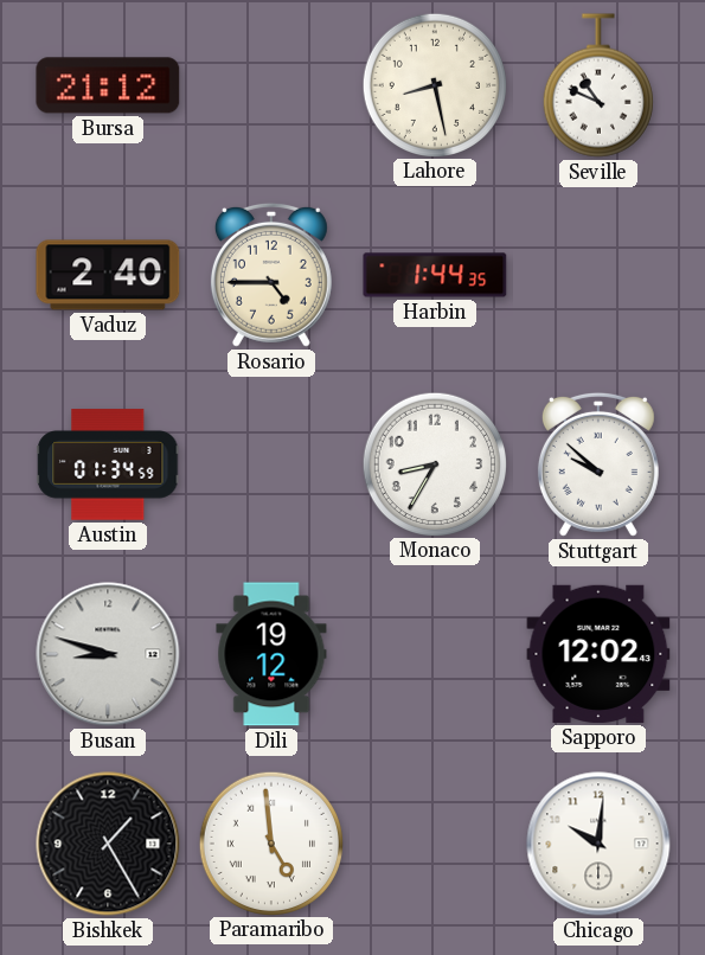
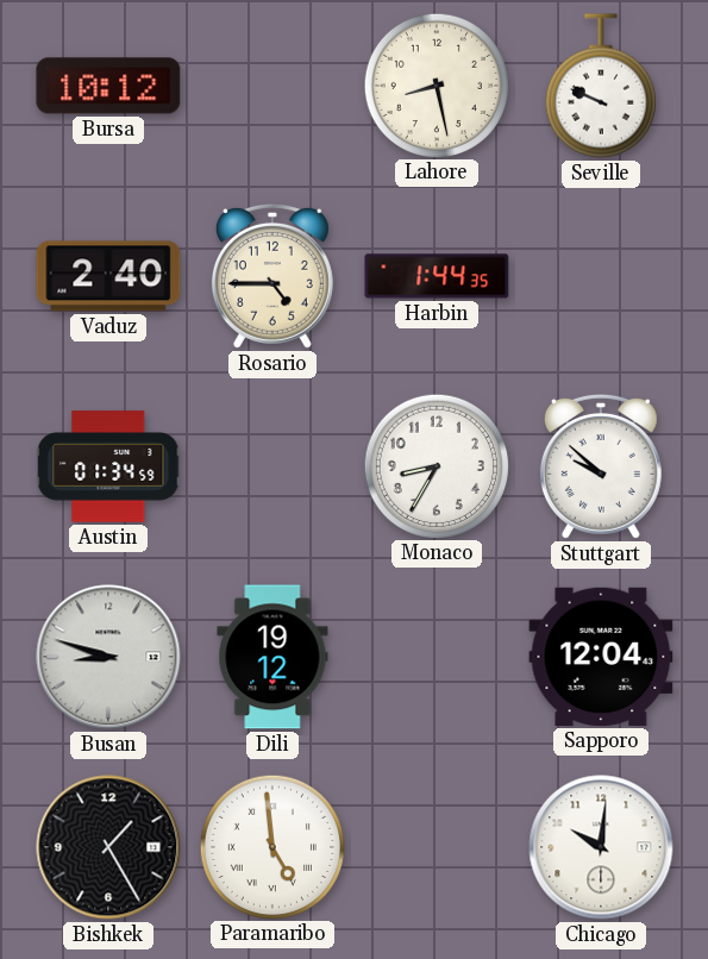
Bursa: 21:12 -> 10:12
Seville: 10:49 -> 9:49
Sapporo: 12:02 -> 12:04
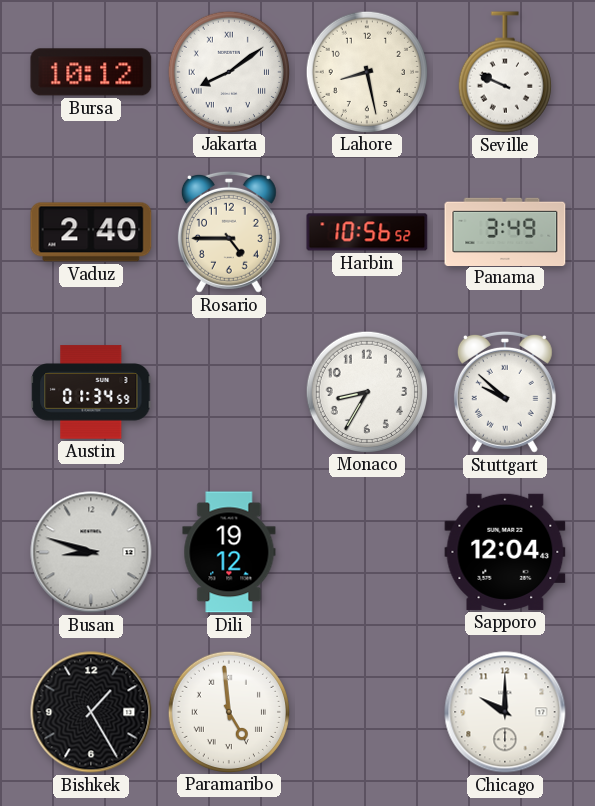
Jakarta: none -> 8:09
Harbin: 1:44 -> 10:56
Panama: none -> 3:49
Chicago: 10:01 -> 10:00
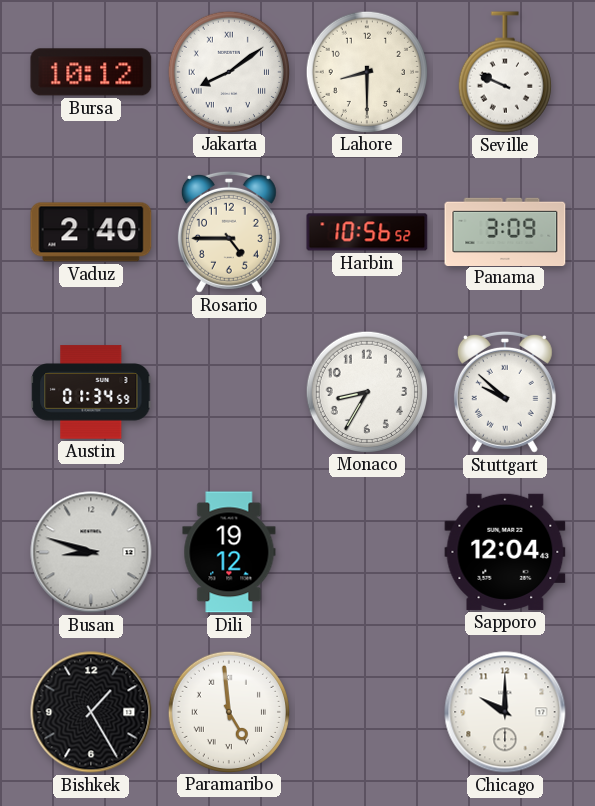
Lahore: 8:28 -> 8:30
Panama: 3:49 -> 3:09
